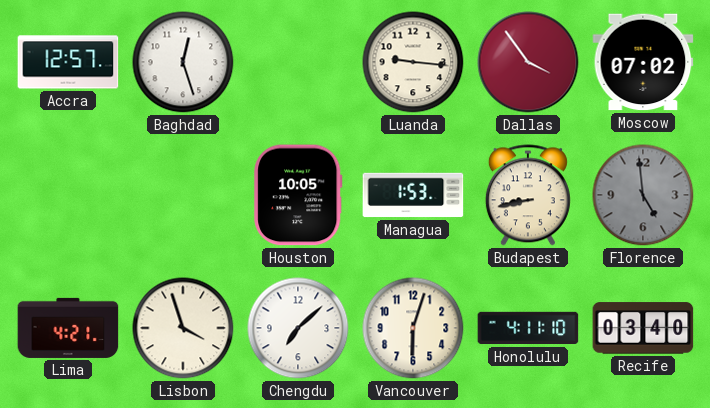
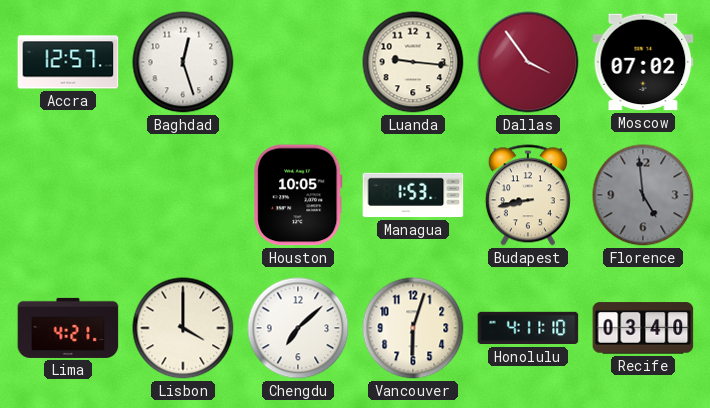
Lisbon: 3:57 -> 4:00
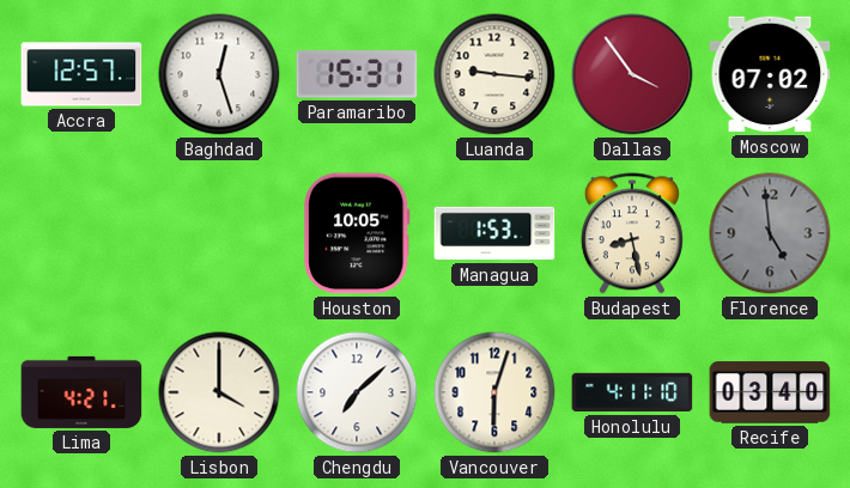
Paramaribo: none -> 15:31
Budapest: 8:43 -> 8:28
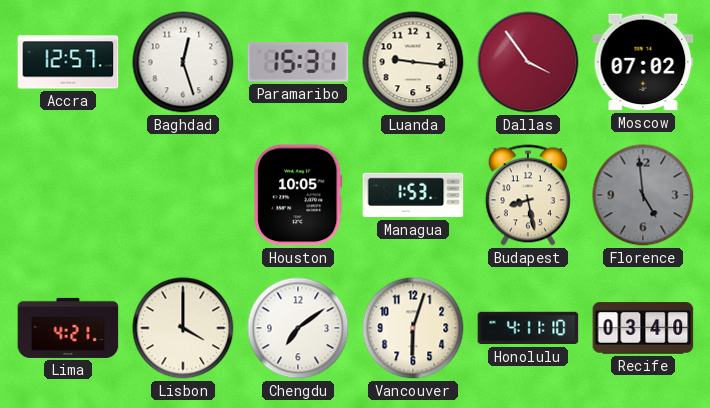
Chengdu: 7:08 -> 7:09
